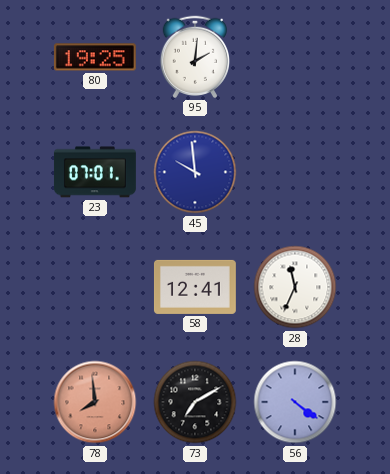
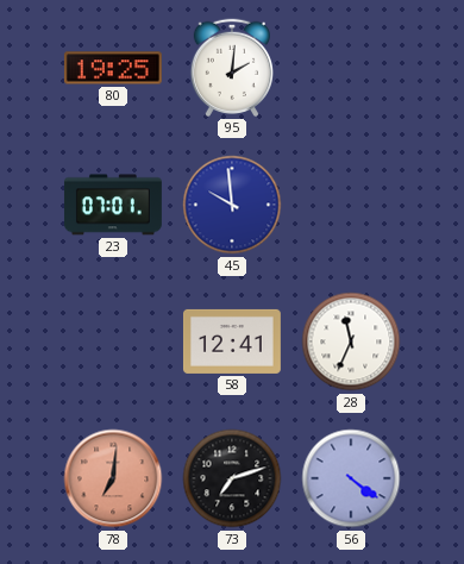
78: 7:59 -> 7:01
73: 7:10 -> 7:12
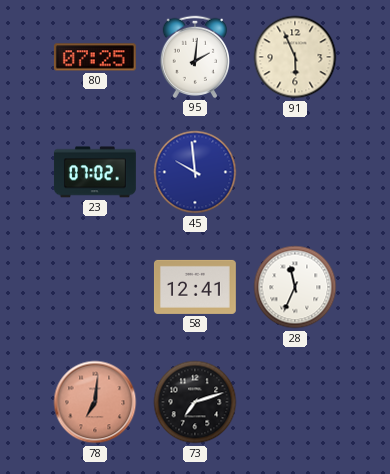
80: 19:25 -> 07:25
91: none -> 5:56
23: 07:01 -> 07:02
56: 4:21 -> none
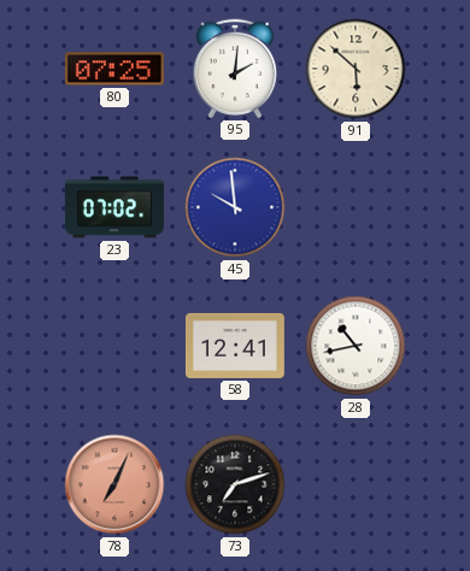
91: 5:56 -> 5:52
28: 11:34 -> 10:43
78: 7:01 -> 7:04
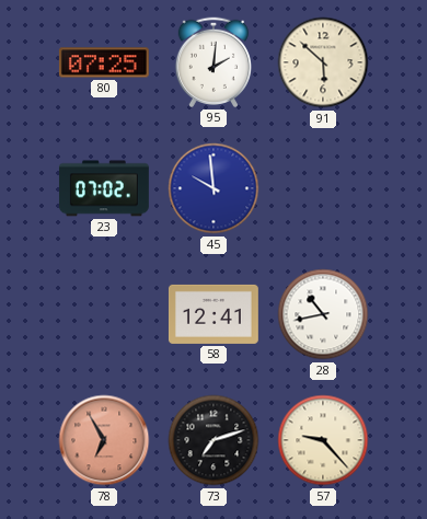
78: 7:04 -> 6:55
57: none -> 9:23
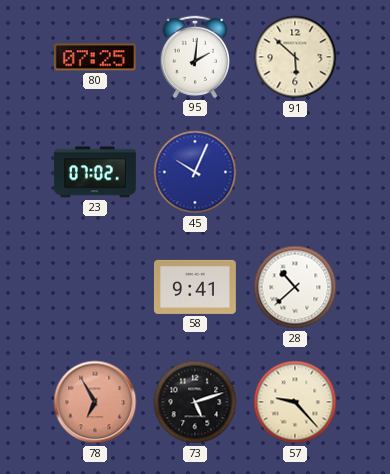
45: 9:59 -> 10:04
58: 12:41 -> 9:41
28: 10:43 -> 10:38
73: 7:12 -> 5:12
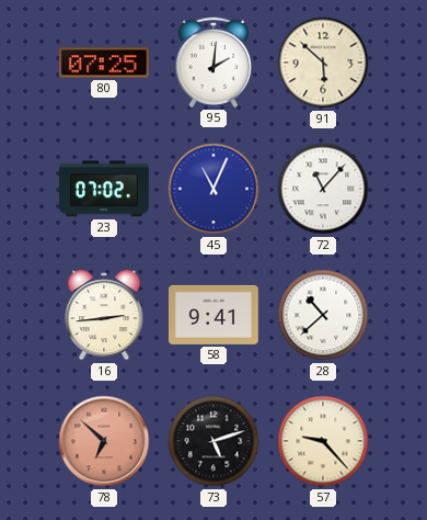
45: 10:04 -> 11:04
72: none -> 11:07
16: none -> 2:44
78: 6:55 -> 6:52
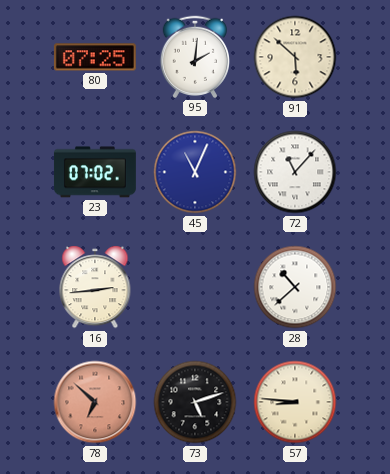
58: 9:41 -> none
57: 9:23 -> 8:46
